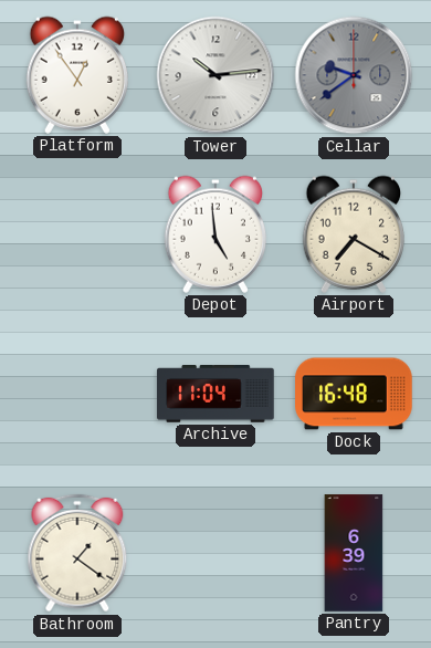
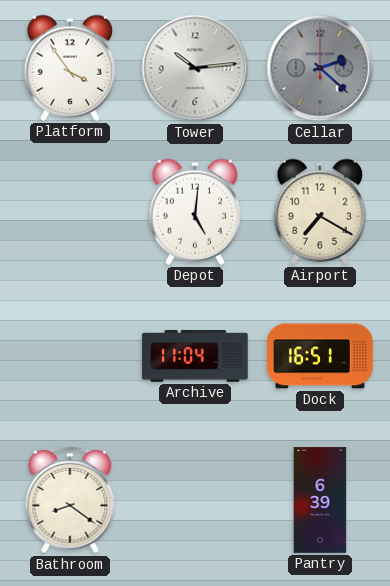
Platform: 12:54 -> 3:54
Cellar: 9:39 -> 2:22
Depot: 4:59 -> 5:01
Dock: 16:48 -> 16:51
Bathroom: 1:21 -> 8:21
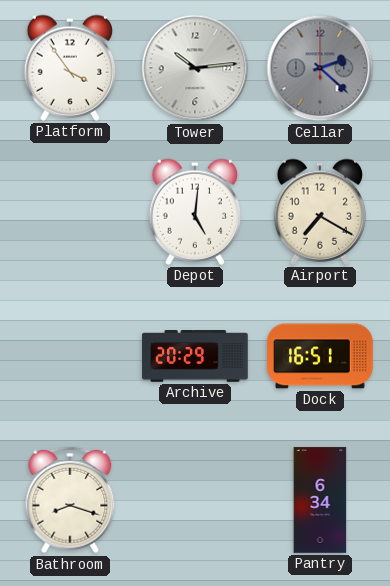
Archive: 11:04 -> 20:29
Bathroom: 8:21 -> 8:18
Pantry: 6:39 -> 6:34
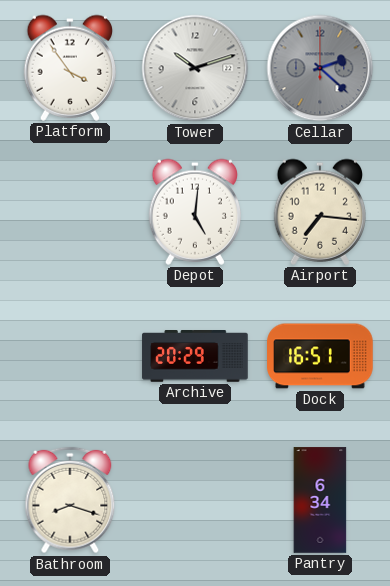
Tower: 10:14 -> 10:12
Airport: 7:20 -> 7:16
